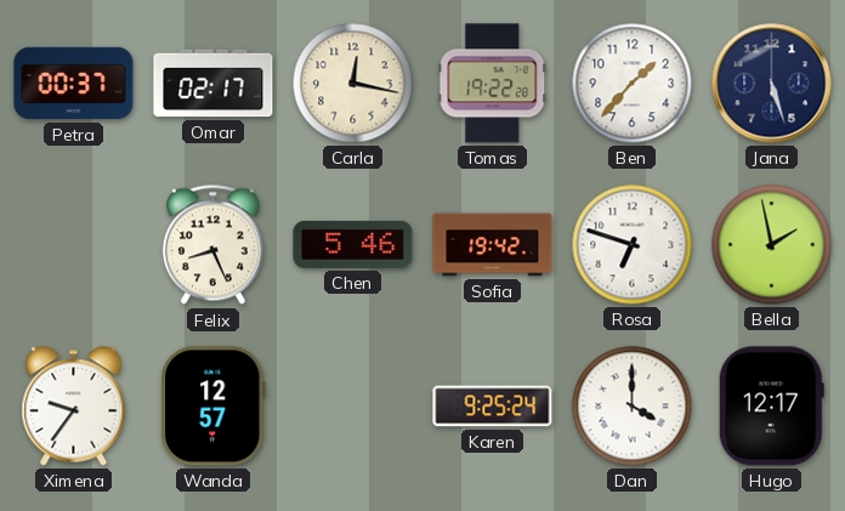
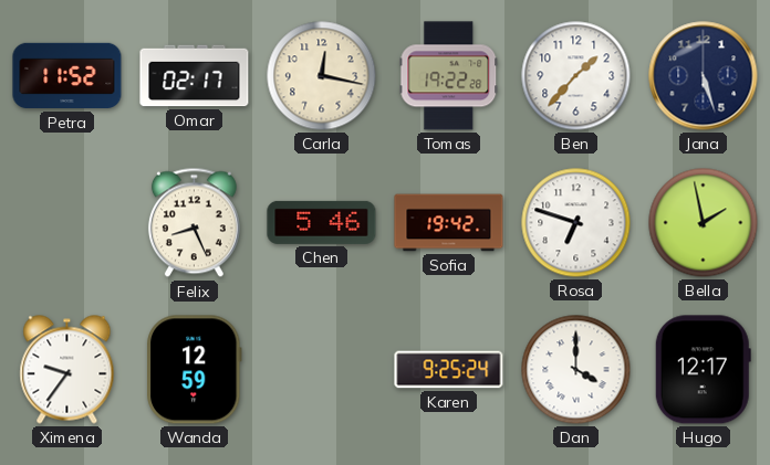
Petra: 00:37 -> 11:52
Wanda: 12:57 -> 12:59
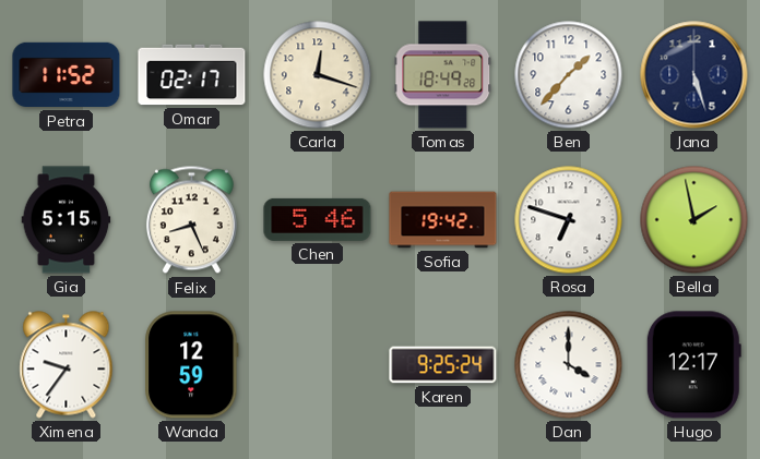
Carla: 12:17 -> 12:18
Tomas: 19:22 -> 18:49
Gia: none -> 5:15
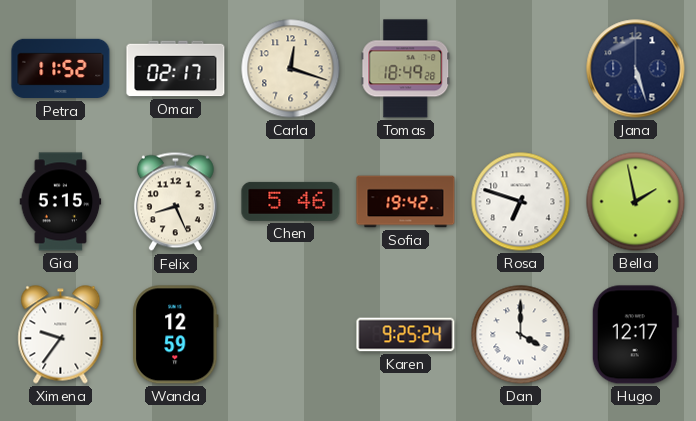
Ben: 1:37 -> none
